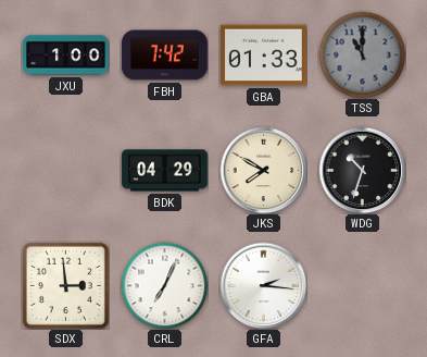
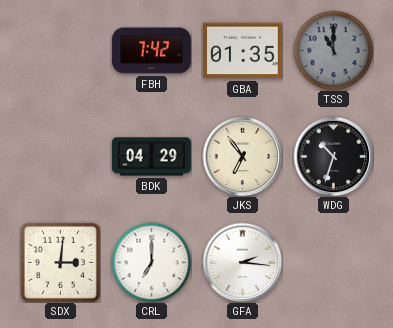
JXU: 1:00 -> none
GBA: 01:33 -> 01:35
JKS: 7:50 -> 6:54
SDX: 2:59 -> 3:01
CRL: 7:04 -> 7:00
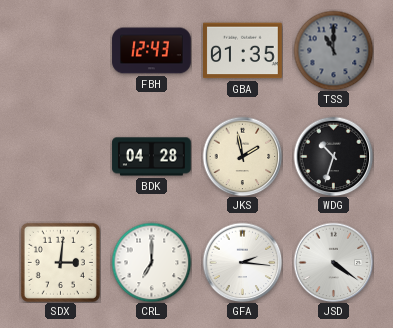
FBH: 7:42 -> 12:43
BDK: 04:29 -> 04:28
JKS: 6:54 -> 1:58
JSD: none -> 4:21
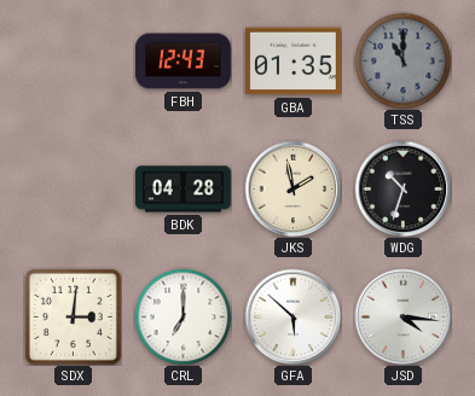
GFA: 2:16 -> 5:52
JSD: 4:21 -> 4:16
